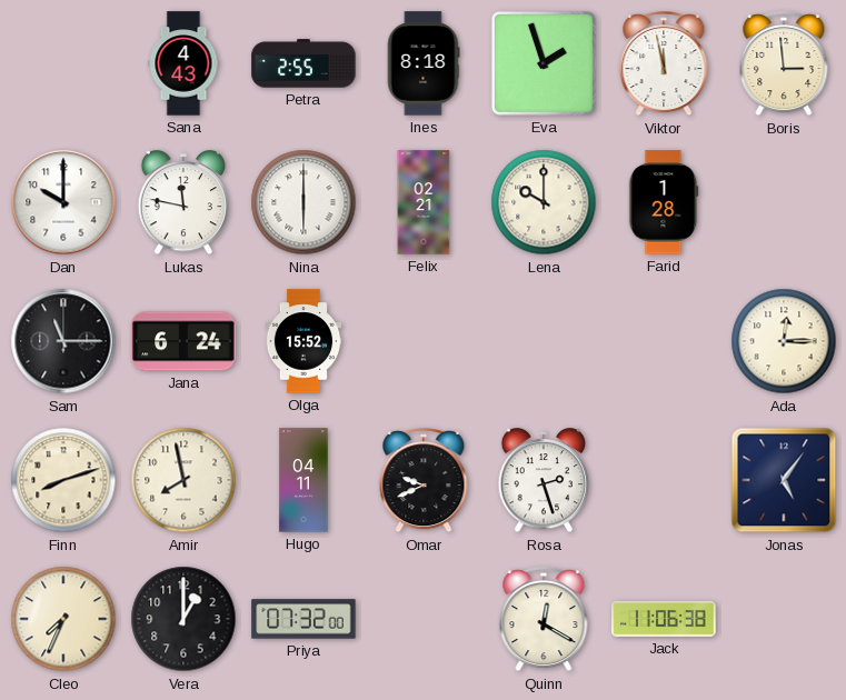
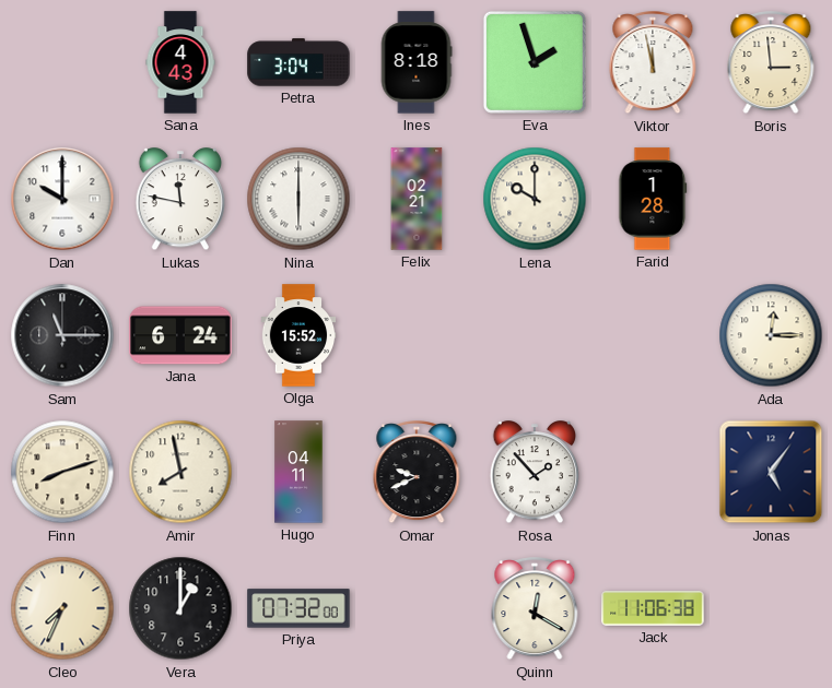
Petra: 2:55 -> 3:04
Rosa: 2:27 -> 1:53
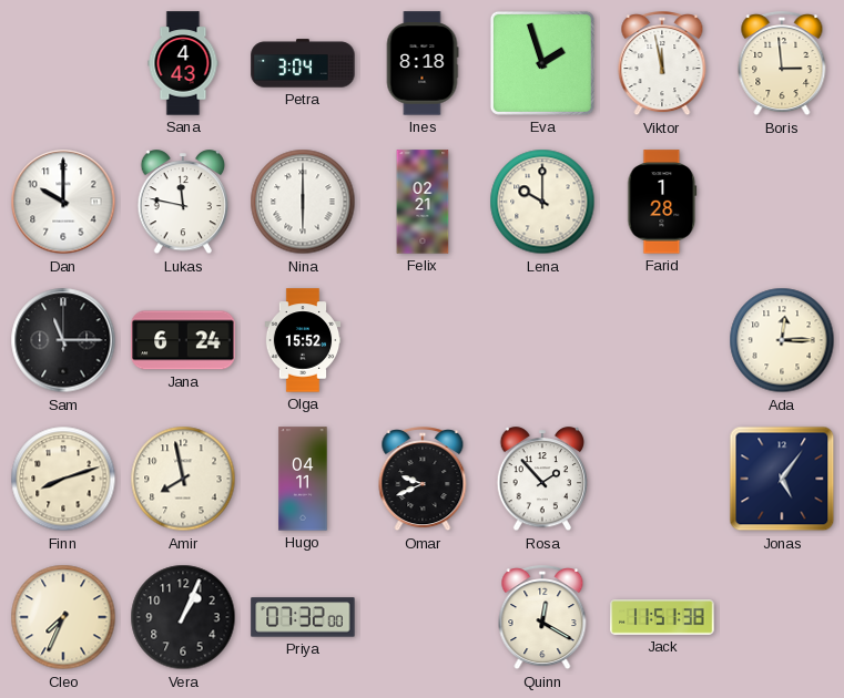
Vera: 1:00 -> 1:04
Jack: 11:06 -> 11:51
